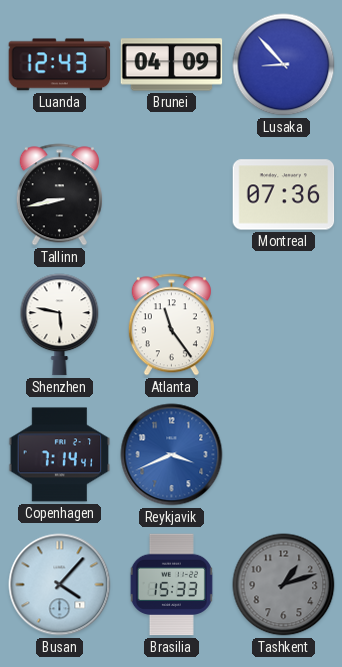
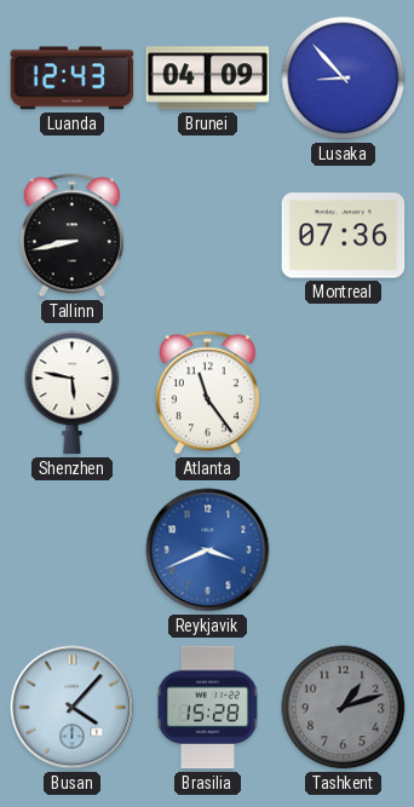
Copenhagen: 7:14 -> none
Brasilia: 15:33 -> 15:28
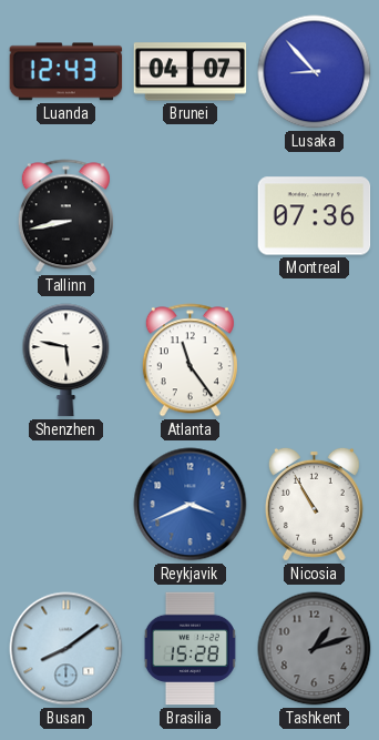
Brunei: 04:09 -> 04:07
Nicosia: none -> 10:55
Busan: 4:07 -> 8:09
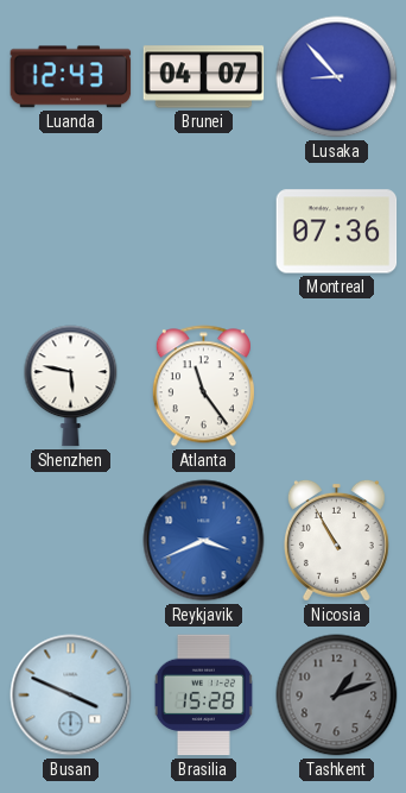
Tallinn: 8:43 -> none
Busan: 8:09 -> 3:49
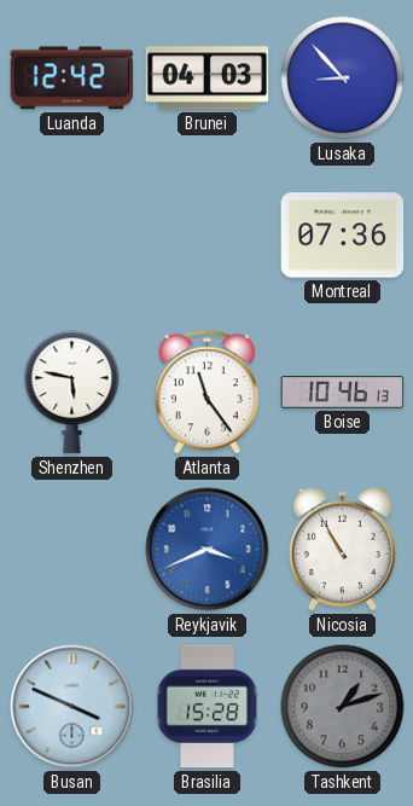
Luanda: 12:43 -> 12:42
Brunei: 04:07 -> 04:03
Boise: none -> 10:46
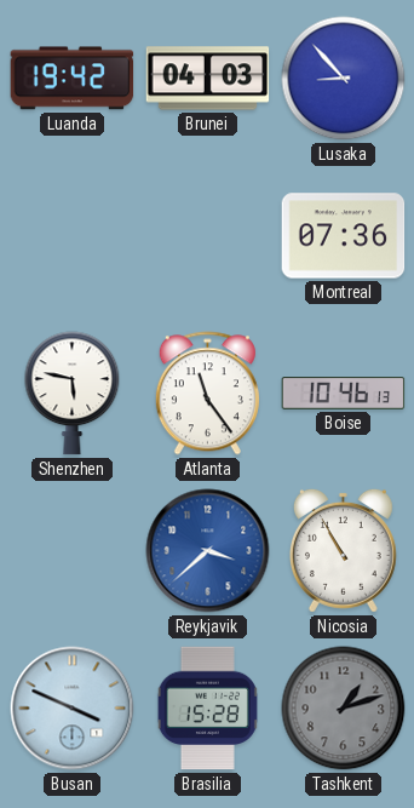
Luanda: 12:42 -> 19:42
Reykjavik: 3:41 -> 3:38
